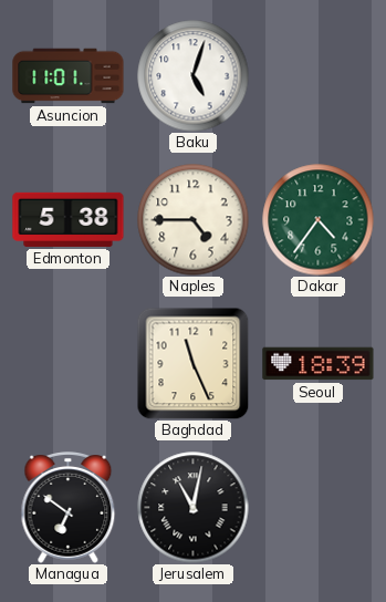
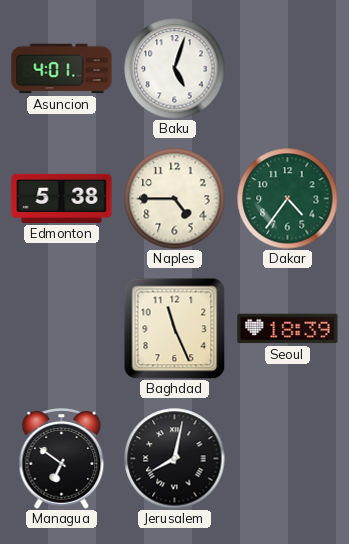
Asuncion: 11:01 -> 4:01
Jerusalem: 11:02 -> 8:02
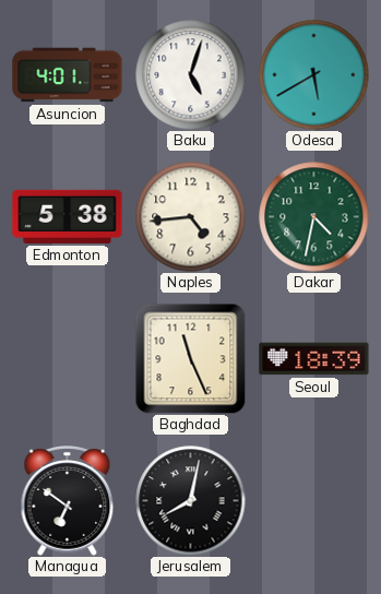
Odesa: none -> 5:40
Naples: 4:45 -> 4:44
Dakar: 4:36 -> 4:32
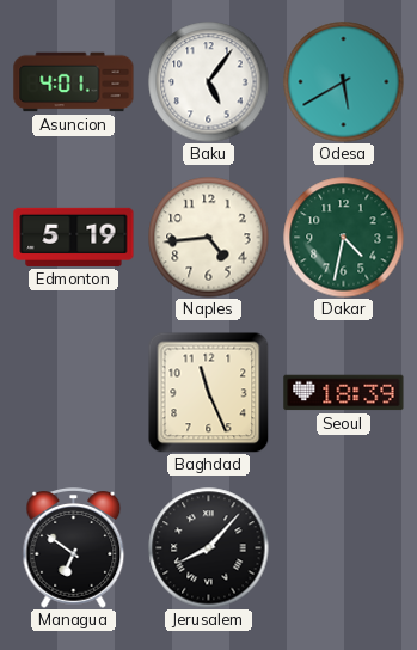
Baku: 5:03 -> 5:06
Edmonton: 5:38 -> 5:19
Jerusalem: 8:02 -> 8:07
